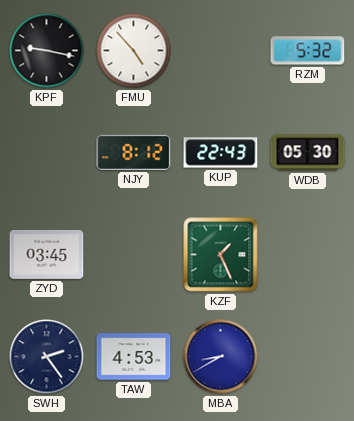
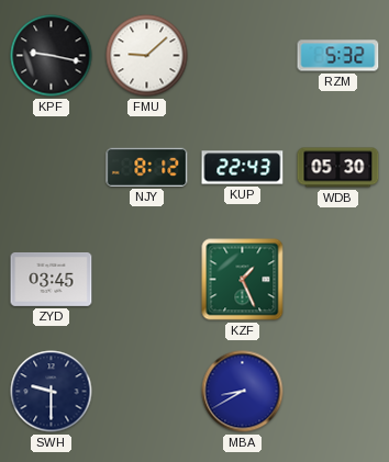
FMU: 4:53 -> 9:08
SWH: 2:24 -> 9:30
TAW: 4:53 -> none
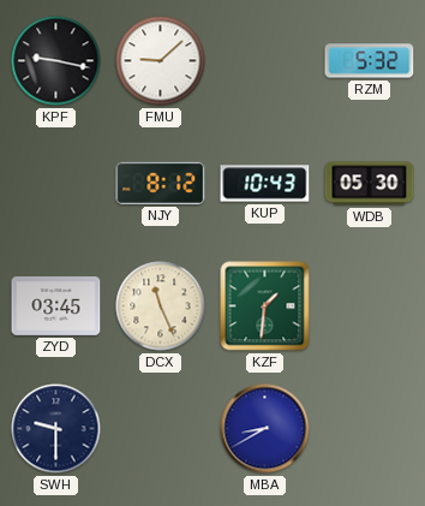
KUP: 22:43 -> 10:43
DCX: none -> 11:26
KZF: 1:26 -> 1:31
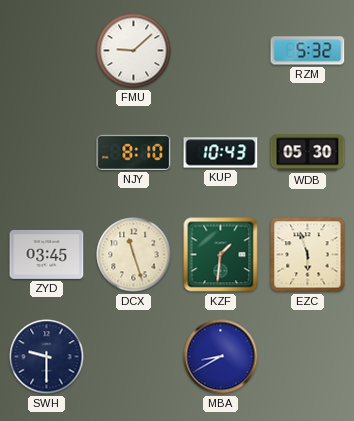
KPF: 9:17 -> none
NJY: 8:12 -> 8:10
DCX: 11:26 -> 11:27
EZC: none -> 5:57
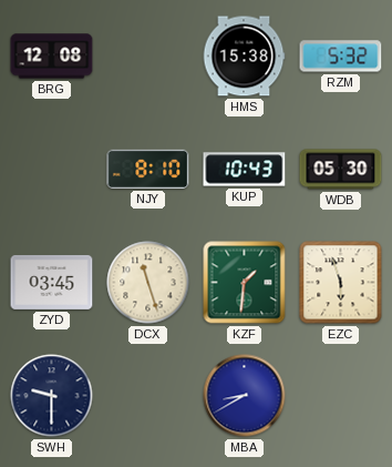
BRG: none -> 12:08
FMU: 9:08 -> none
HMS: none -> 15:38
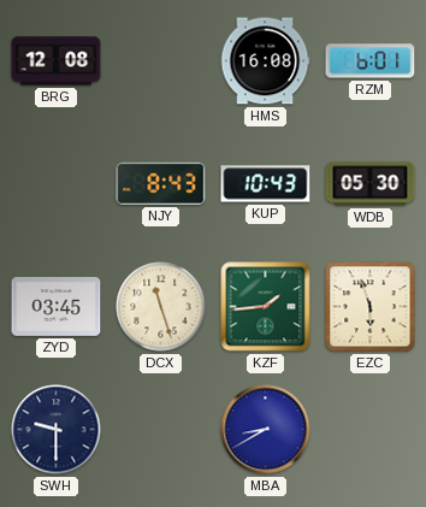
HMS: 15:38 -> 16:08
RZM: 5:32 -> 6:01
NJY: 8:10 -> 8:43
KZF: 1:31 -> 1:44
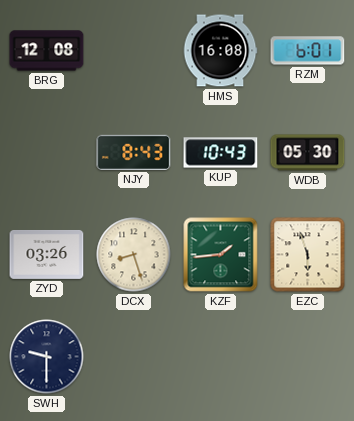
ZYD: 03:45 -> 03:26
DCX: 11:27 -> 8:27
MBA: 8:40 -> none
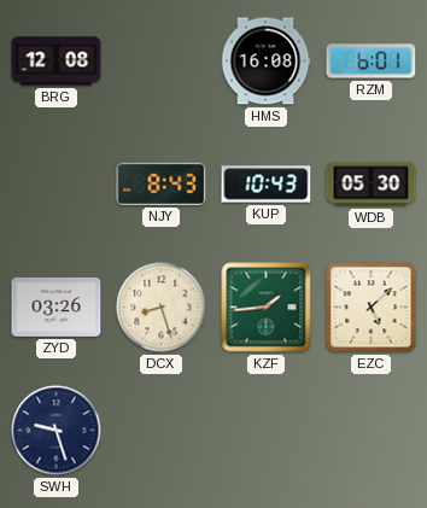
EZC: 5:57 -> 5:08
SWH: 9:30 -> 9:27
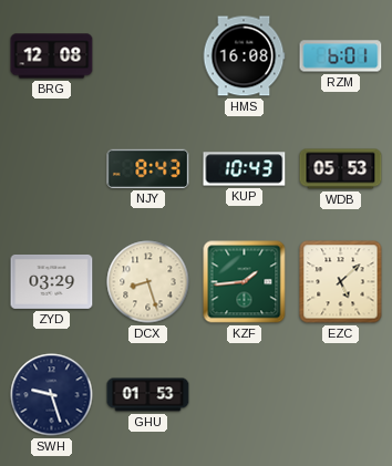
WDB: 05:30 -> 05:53
ZYD: 03:26 -> 03:29
GHU: none -> 01:53
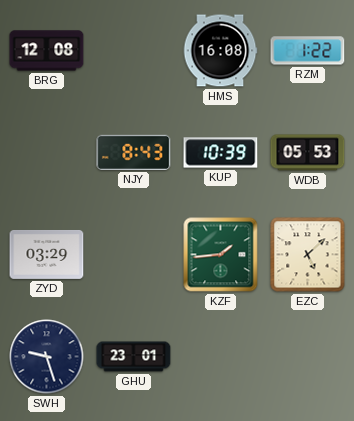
RZM: 6:01 -> 1:22
KUP: 10:43 -> 10:39
DCX: 8:27 -> none
GHU: 01:53 -> 23:01
